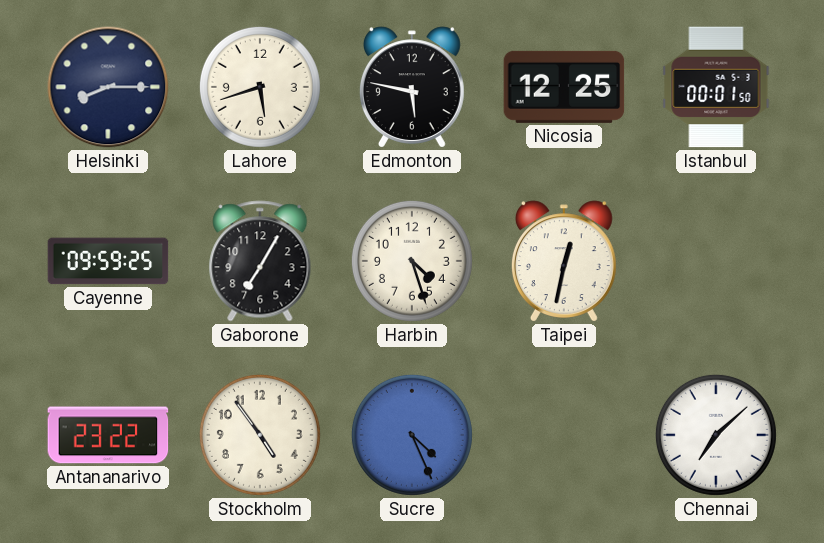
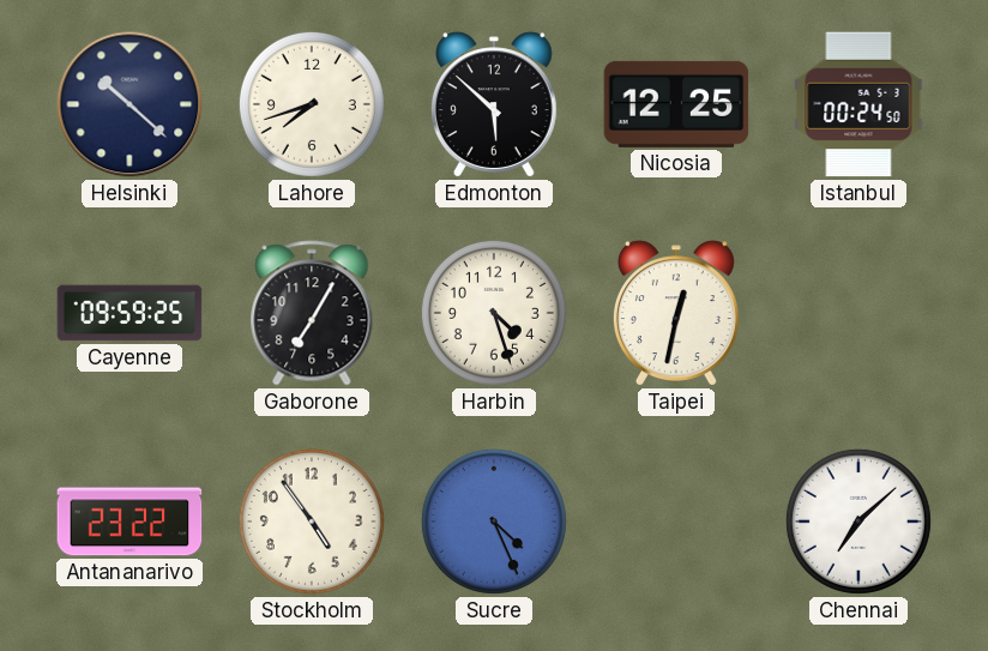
Helsinki: 8:15 -> 10:22
Lahore: 5:42 -> 7:42
Edmonton: 5:47 -> 5:52
Istanbul: 00:01 -> 00:24
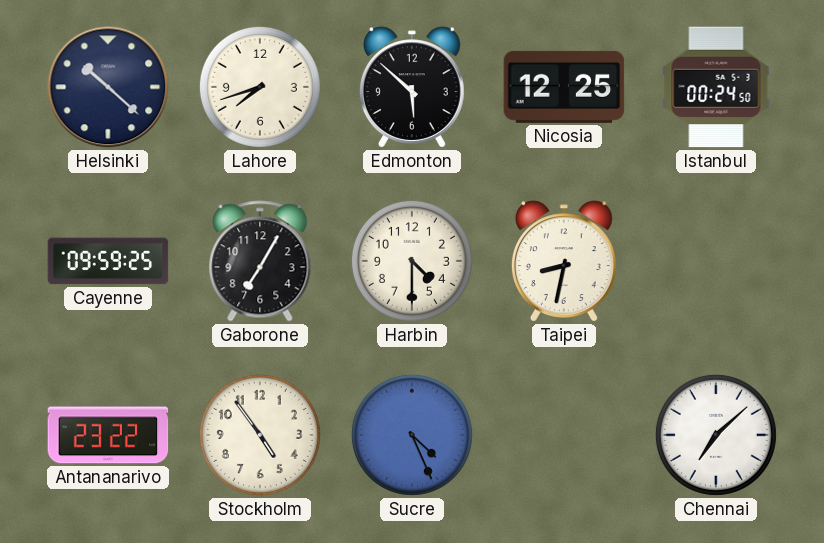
Harbin: 4:27 -> 4:30
Taipei: 12:32 -> 8:32
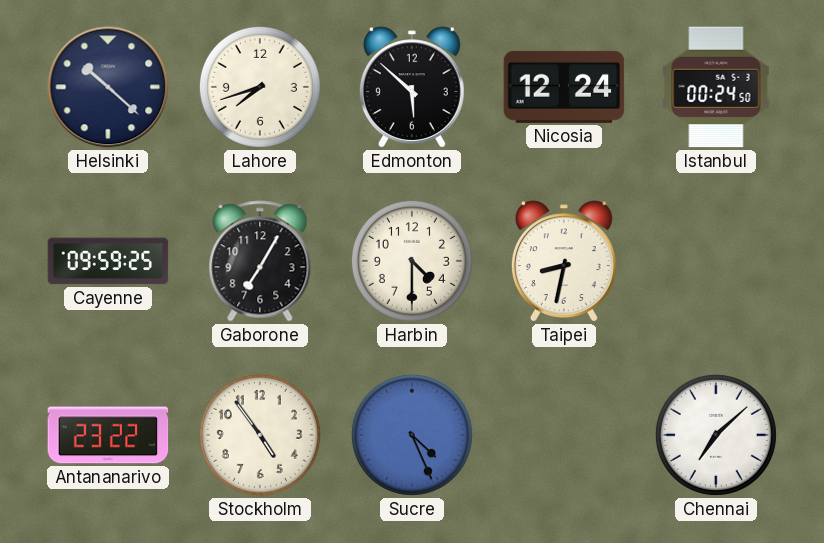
Nicosia: 12:25 -> 12:24
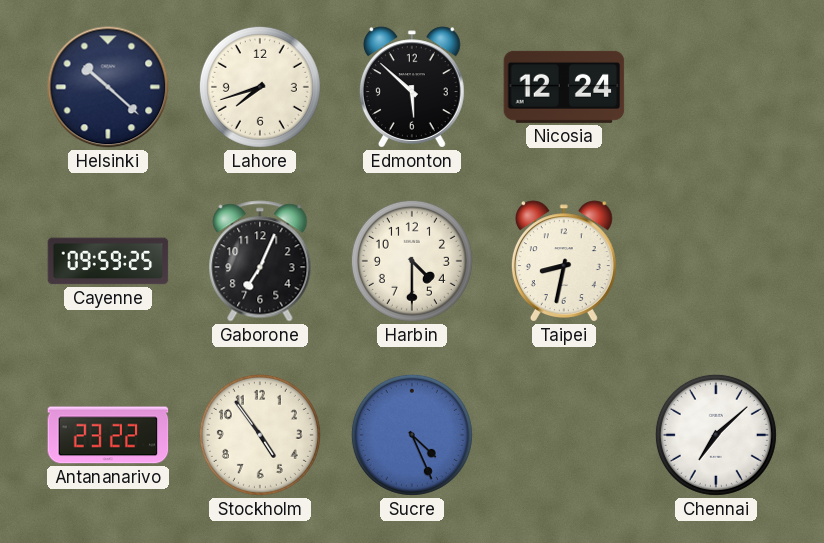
Istanbul: 00:24 -> none
Gaborone: 7:05 -> 7:04
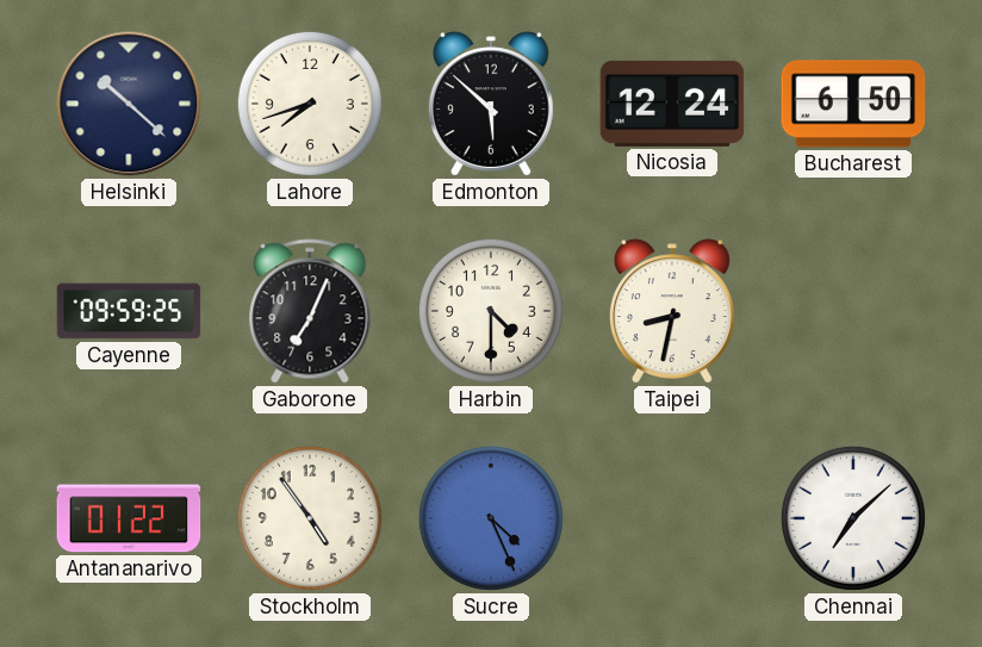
Bucharest: none -> 6:50
Antananarivo: 23:22 -> 01:22
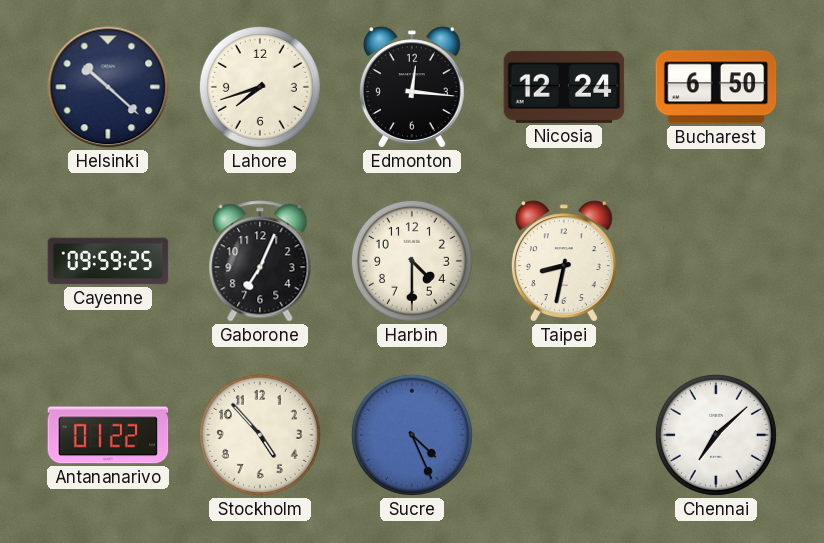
Edmonton: 5:52 -> 12:16
Stockholm: 4:54 -> 4:53
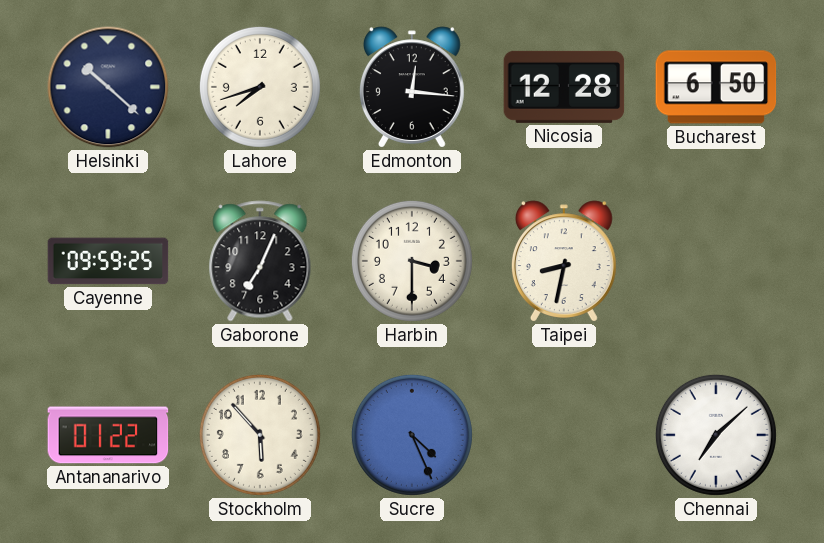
Nicosia: 12:24 -> 12:28
Harbin: 4:30 -> 3:30
Stockholm: 4:53 -> 5:53
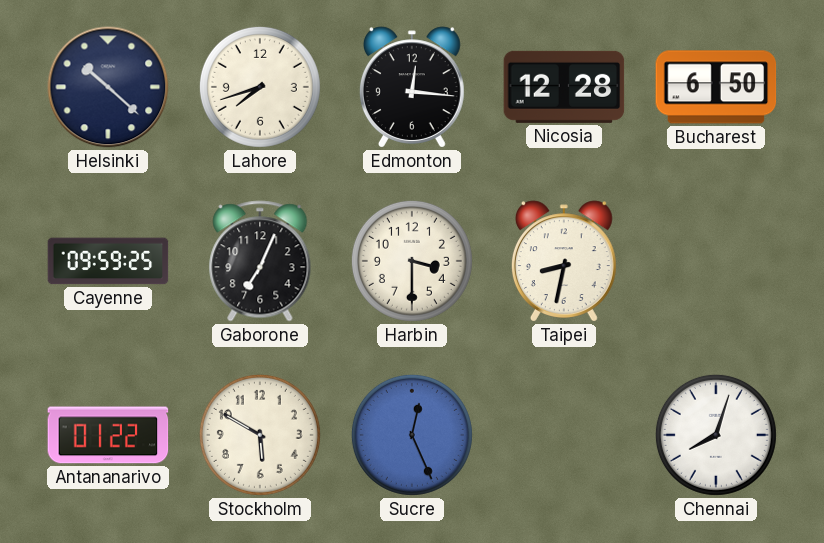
Stockholm: 5:53 -> 5:50
Sucre: 4:26 -> 12:26
Chennai: 7:08 -> 8:03
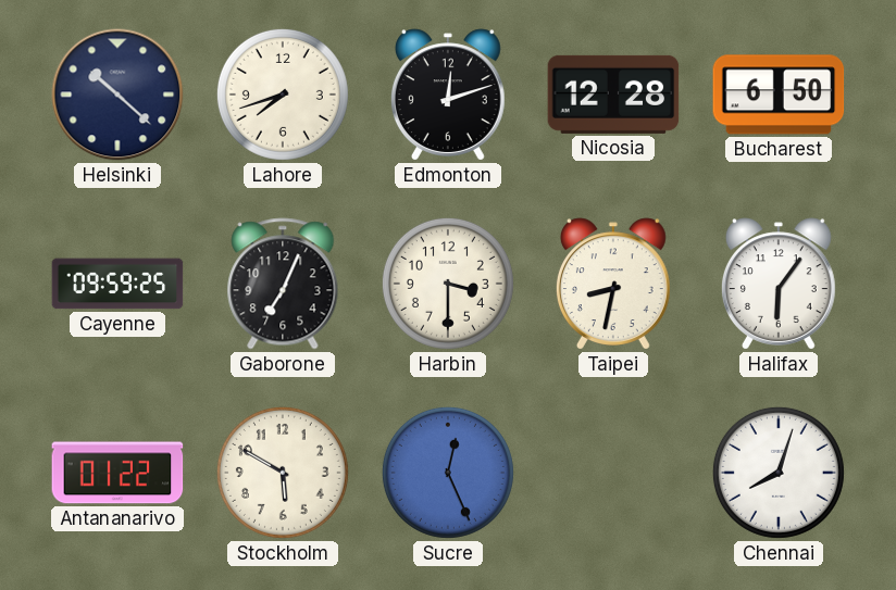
Edmonton: 12:16 -> 12:12
Halifax: none -> 6:06
